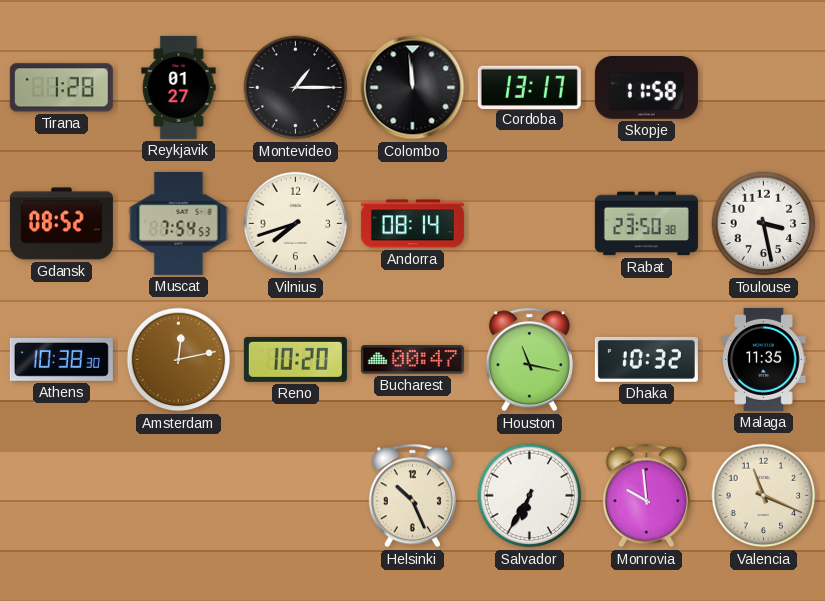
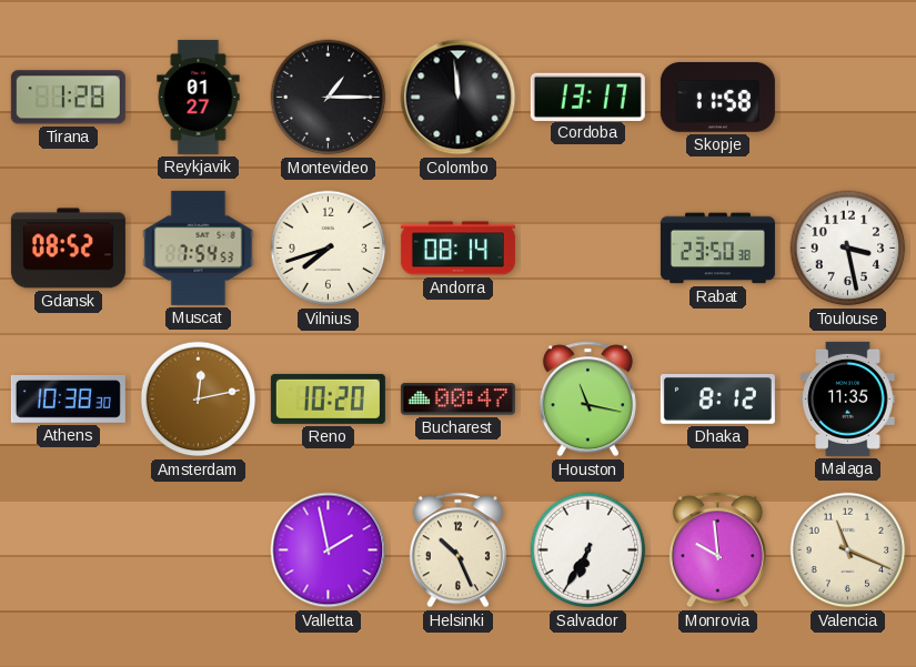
Dhaka: 10:32 -> 8:12
Valletta: none -> 1:58
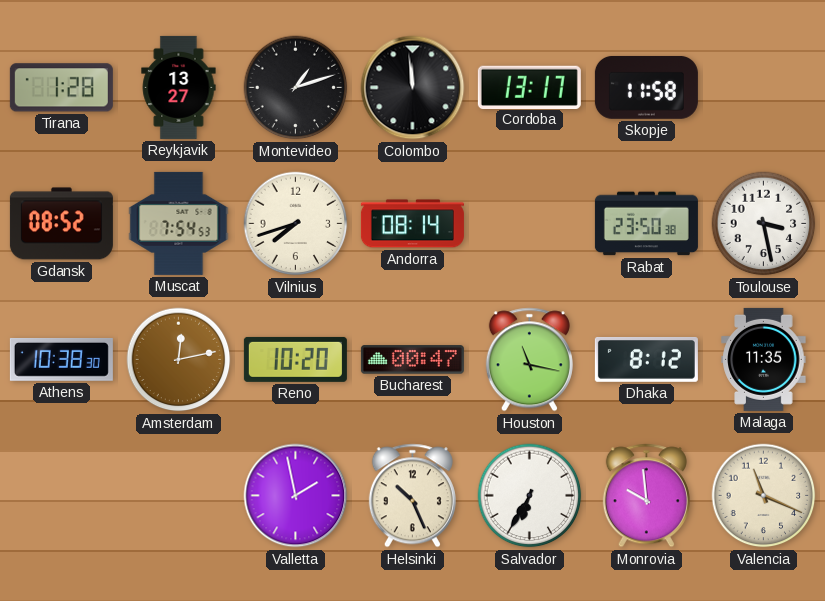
Reykjavik: 01:27 -> 13:27
Montevideo: 1:15 -> 1:12
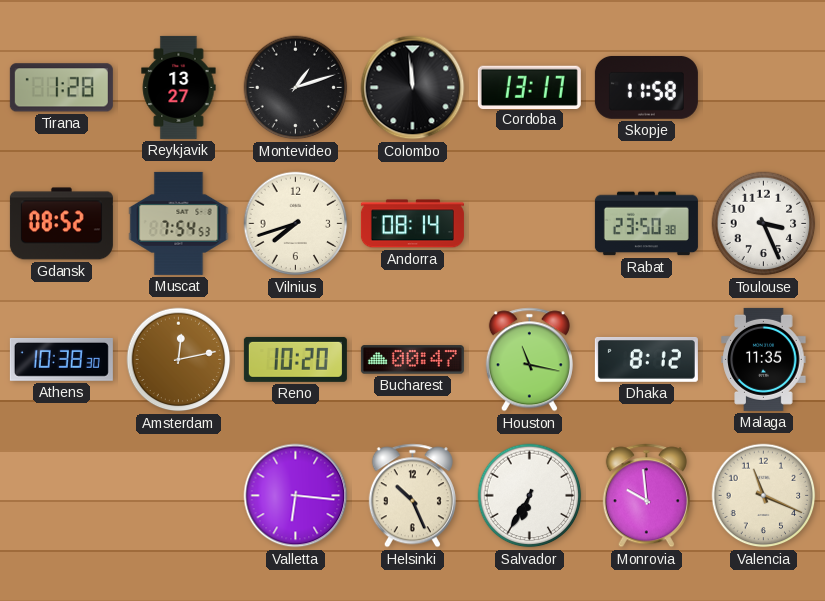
Toulouse: 3:28 -> 3:26
Valletta: 1:58 -> 6:16
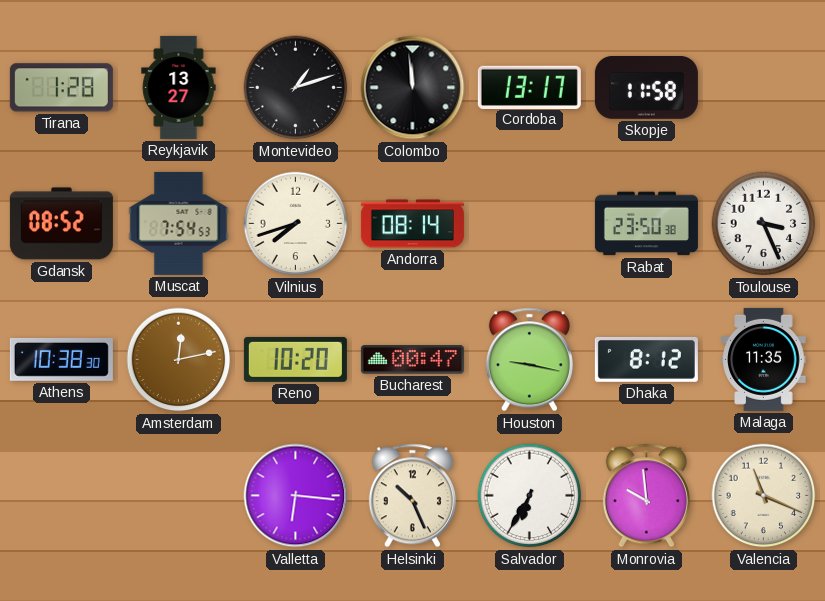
Houston: 11:17 -> 9:17
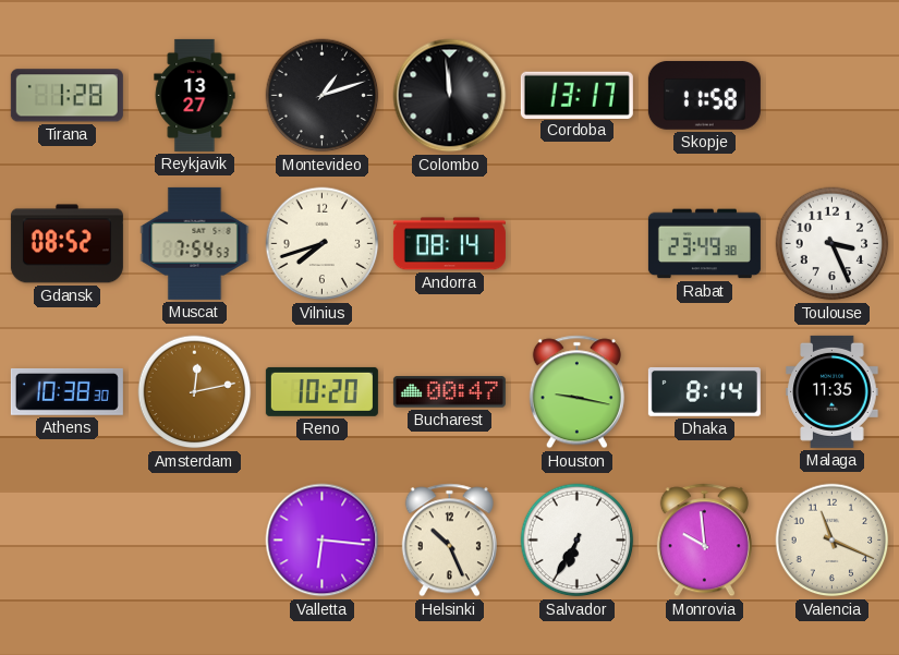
Rabat: 23:50 -> 23:49
Dhaka: 8:12 -> 8:14
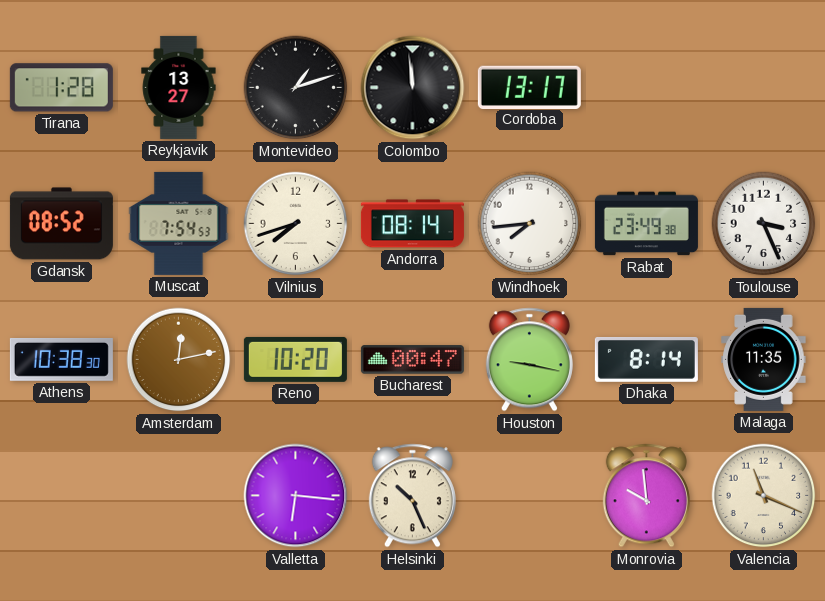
Skopje: 11:58 -> none
Windhoek: none -> 7:44
Salvador: 6:35 -> none
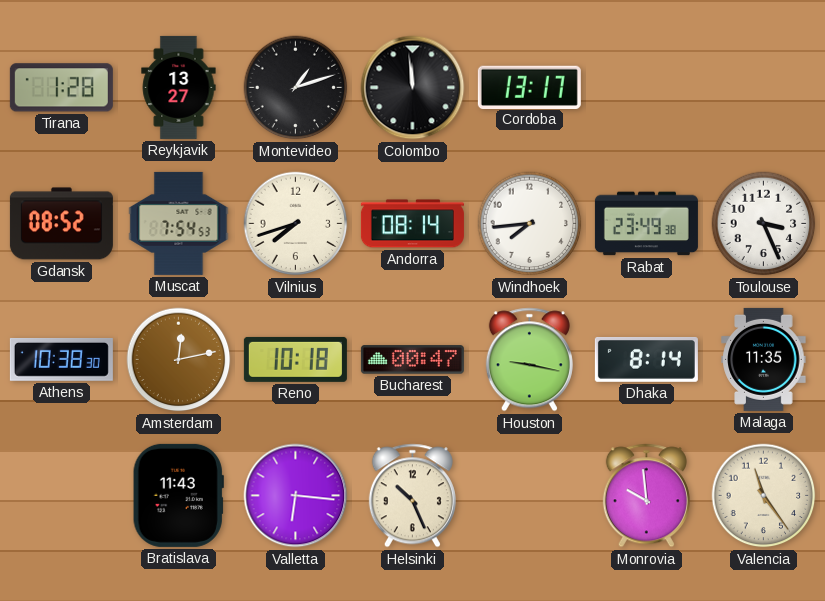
Reno: 10:20 -> 10:18
Bratislava: none -> 11:43
Valencia: 11:19 -> 11:24
